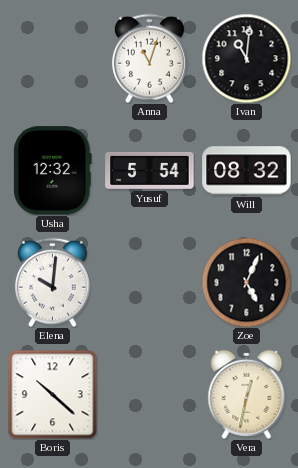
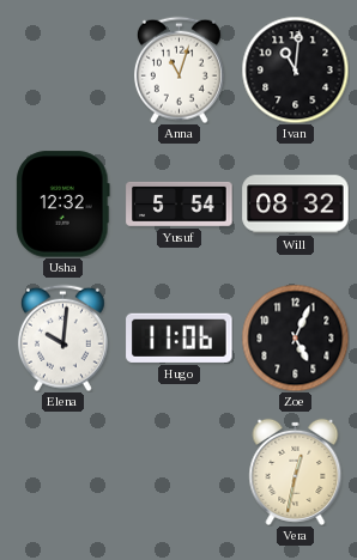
Hugo: none -> 11:06
Boris: 10:22 -> none
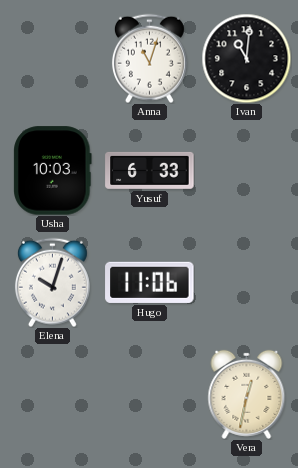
Usha: 12:32 -> 10:03
Yusuf: 5:54 -> 6:33
Will: 08:32 -> none
Elena: 10:01 -> 10:03
Zoe: 5:04 -> none
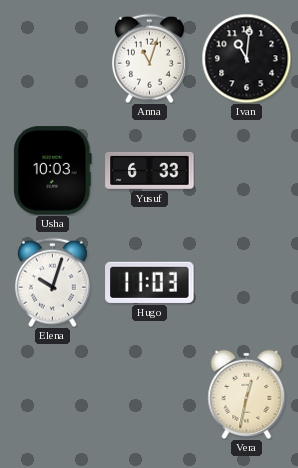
Hugo: 11:06 -> 11:03
